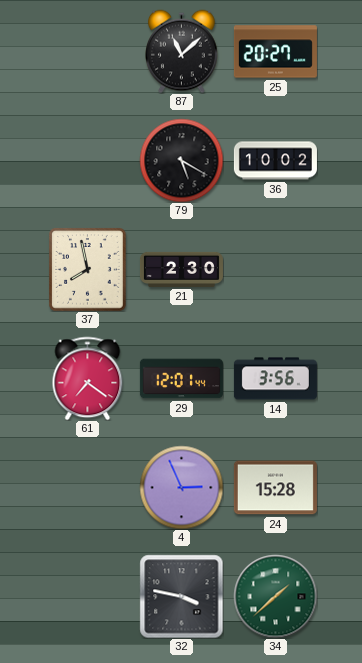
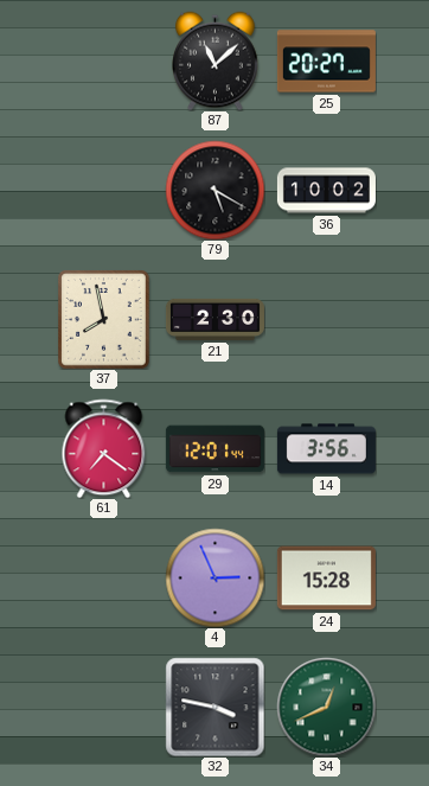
34: 1:38 -> 12:41
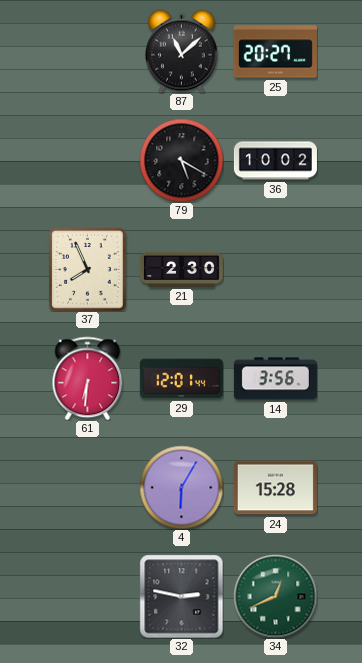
37: 7:58 -> 7:56
61: 7:21 -> 6:31
4: 2:56 -> 6:05
32: 3:47 -> 2:47
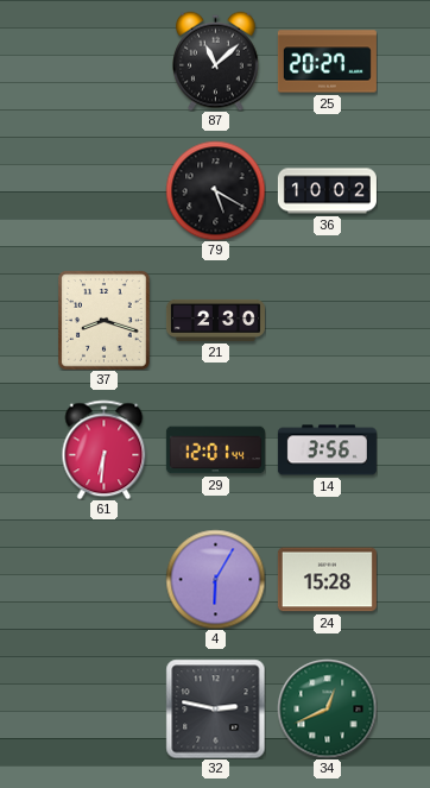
37: 7:56 -> 8:18
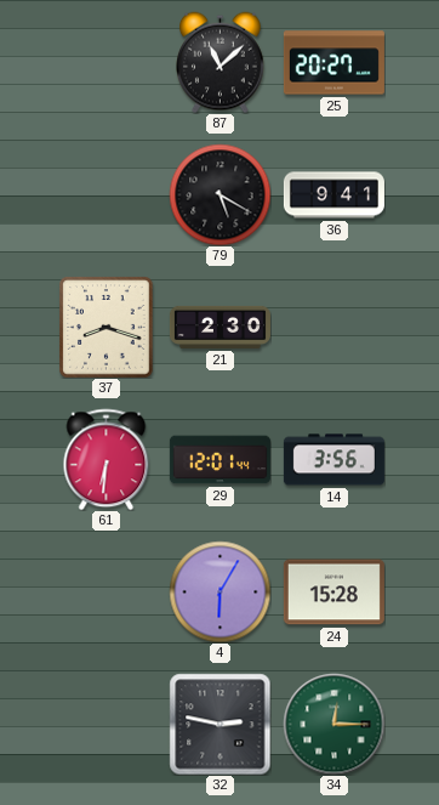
36: 10:02 -> 9:41
34: 12:41 -> 12:15
